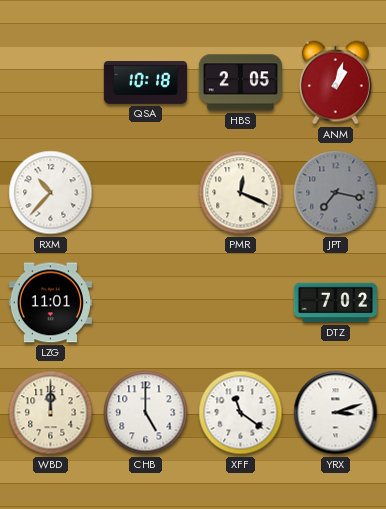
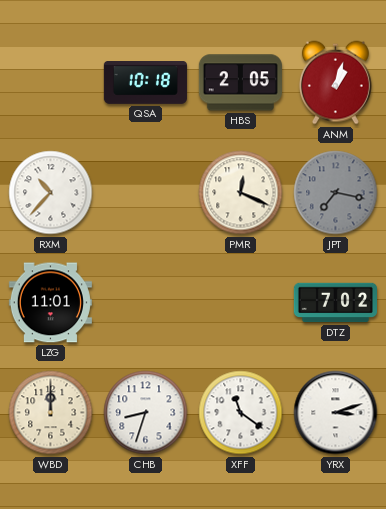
CHB: 5:00 -> 8:33
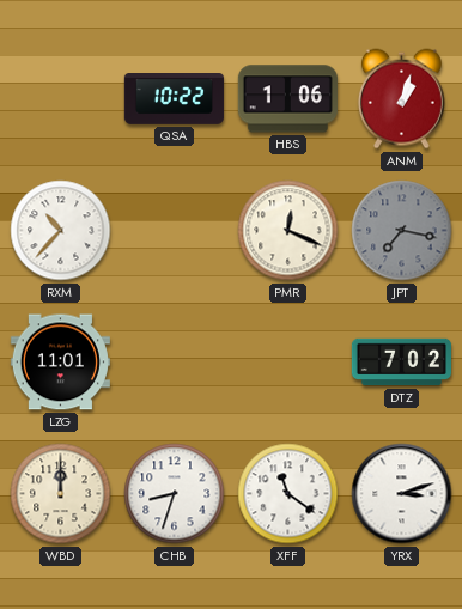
QSA: 10:18 -> 10:22
HBS: 2:05 -> 1:06
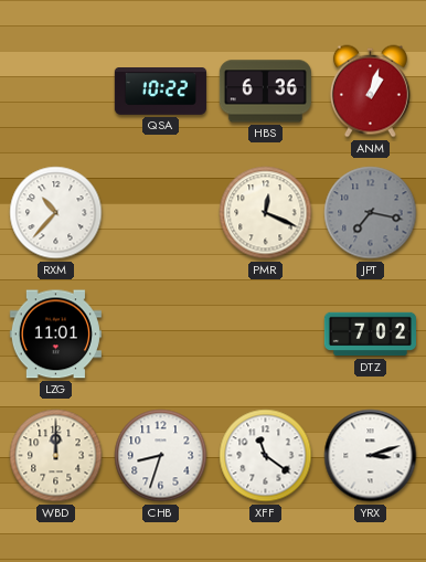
HBS: 1:06 -> 6:36
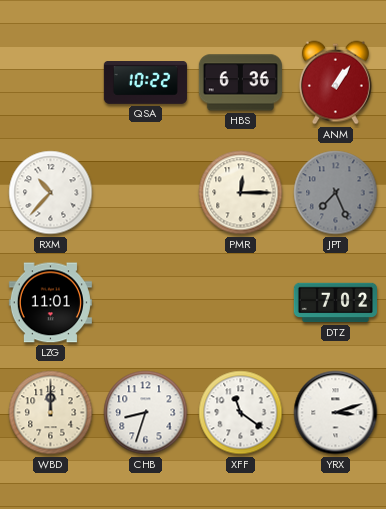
ANM: 1:03 -> 1:06
PMR: 12:19 -> 12:15
JPT: 7:17 -> 7:26
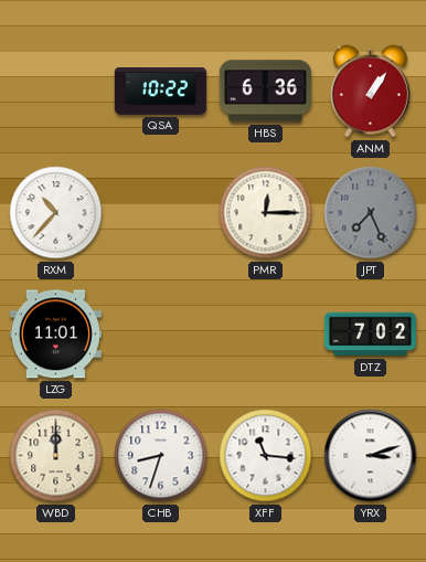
XFF: 11:21 -> 11:16
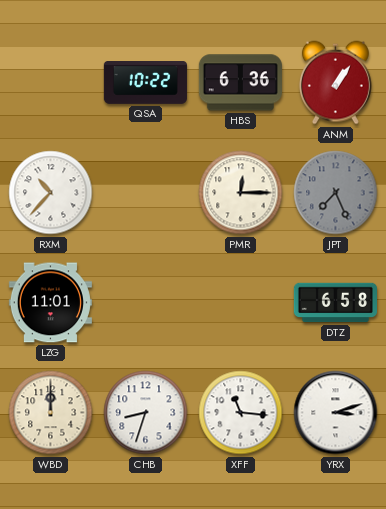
DTZ: 7:02 -> 6:58
